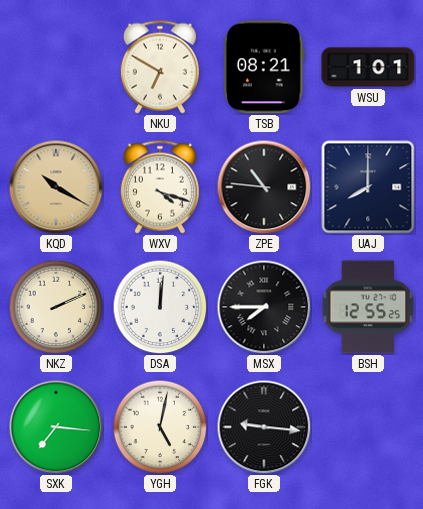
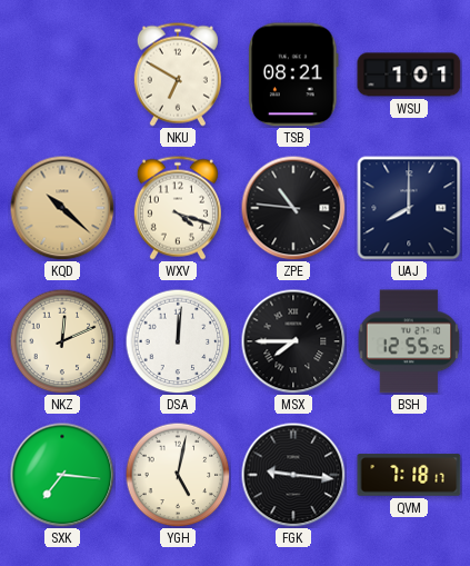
KQD: 10:20 -> 10:22
NKZ: 2:11 -> 12:11
QVM: none -> 7:18
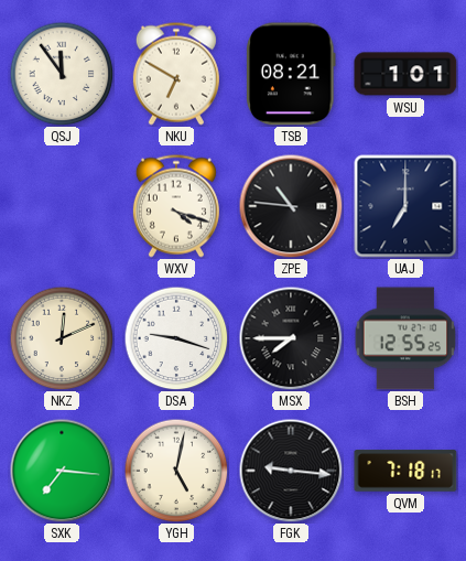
QSJ: none -> 11:54
KQD: 10:22 -> none
UAJ: 8:00 -> 7:00
DSA: 12:01 -> 9:18
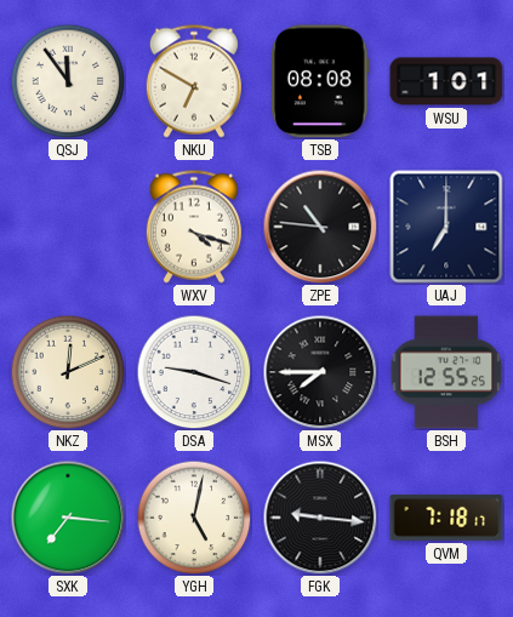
TSB: 08:21 -> 08:08
